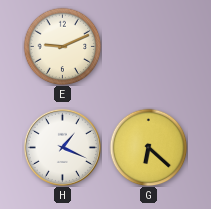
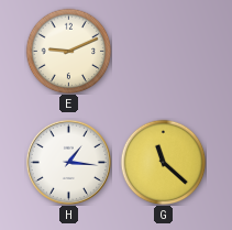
H: 1:19 -> 1:16
G: 6:22 -> 11:22
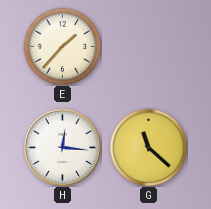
E: 9:11 -> 1:37
H: 1:16 -> 12:16
